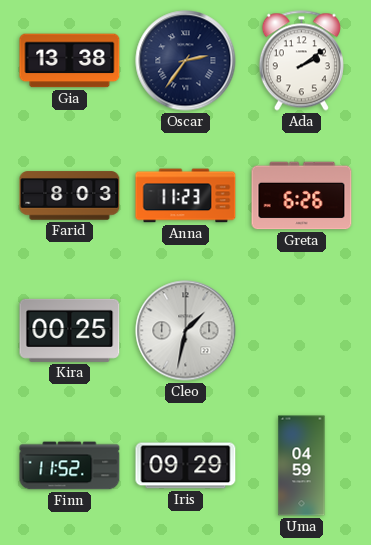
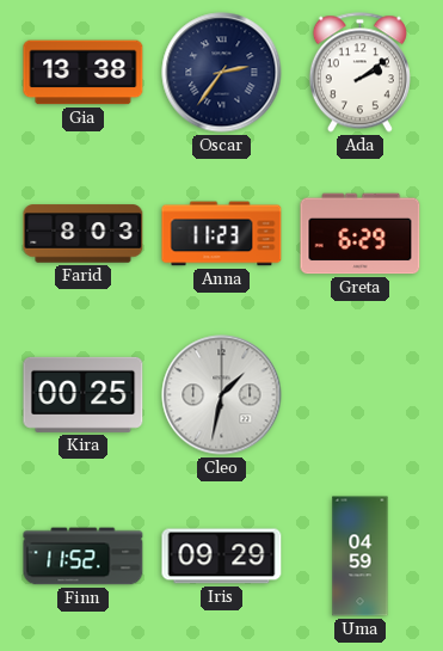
Greta: 6:26 -> 6:29
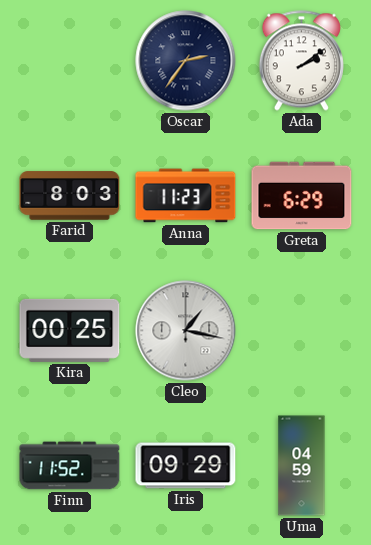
Gia: 13:38 -> none
Cleo: 1:32 -> 1:17
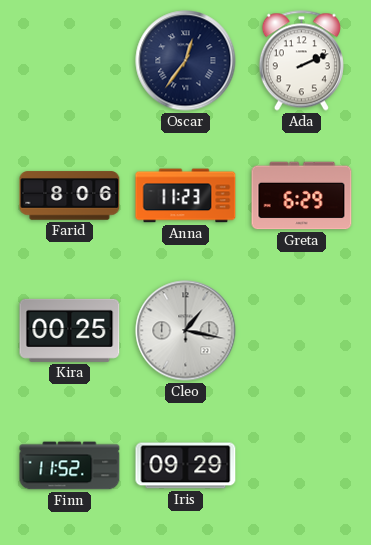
Oscar: 2:36 -> 12:36
Ada: 2:09 -> 2:11
Farid: 8:03 -> 8:06
Uma: 04:59 -> none
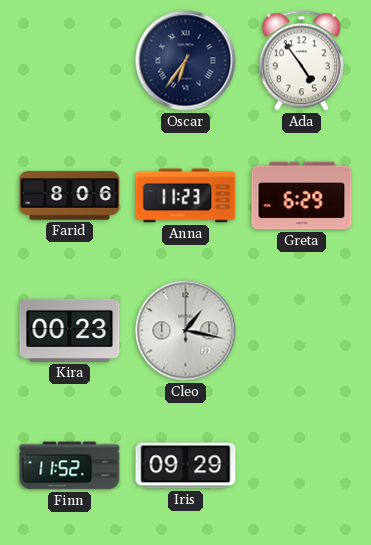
Oscar: 12:36 -> 6:36
Ada: 2:11 -> 4:54
Kira: 00:25 -> 00:23
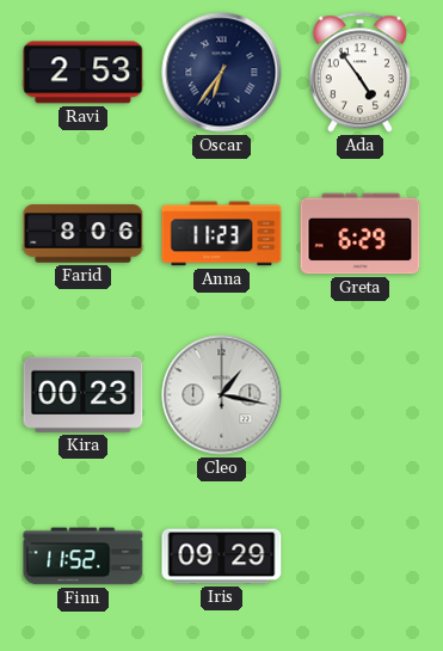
Ravi: none -> 2:53
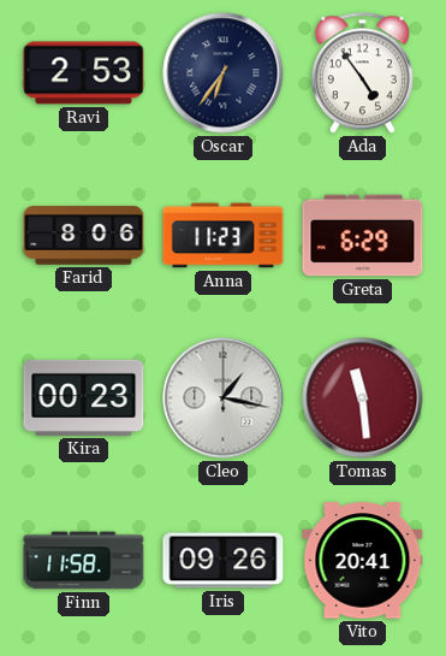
Tomas: none -> 11:29
Finn: 11:52 -> 11:58
Iris: 09:29 -> 09:26
Vito: none -> 20:41
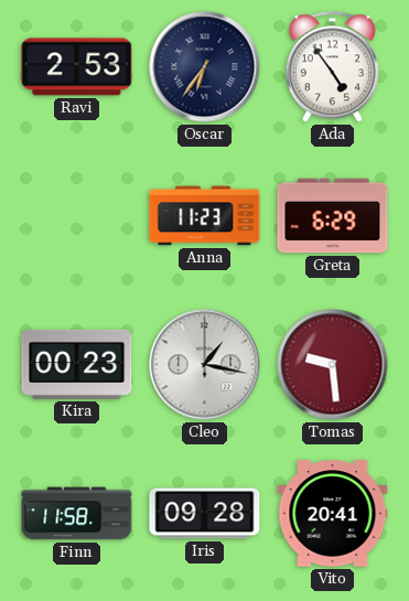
Farid: 8:06 -> none
Tomas: 11:29 -> 9:29
Iris: 09:26 -> 09:28
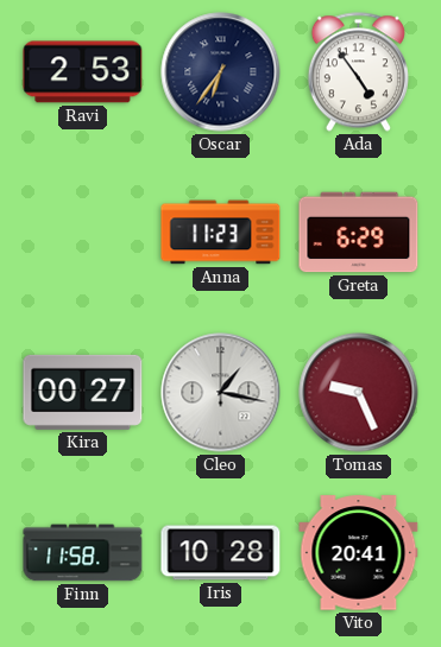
Kira: 00:23 -> 00:27
Tomas: 9:29 -> 9:26
Iris: 09:28 -> 10:28
